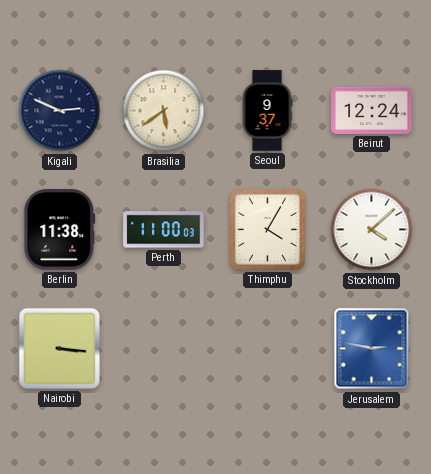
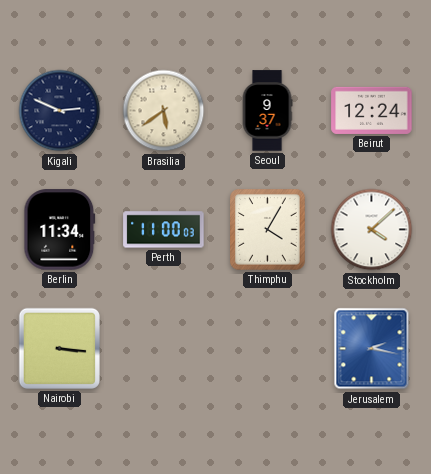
Berlin: 11:38 -> 11:34
Jerusalem: 2:47 -> 2:17
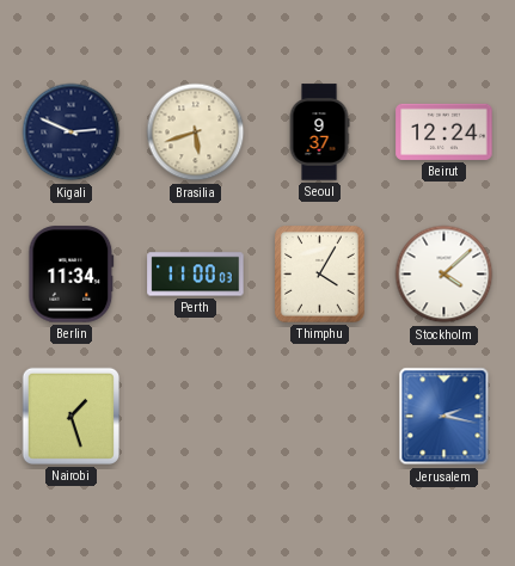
Brasilia: 5:39 -> 5:42
Nairobi: 3:16 -> 1:27
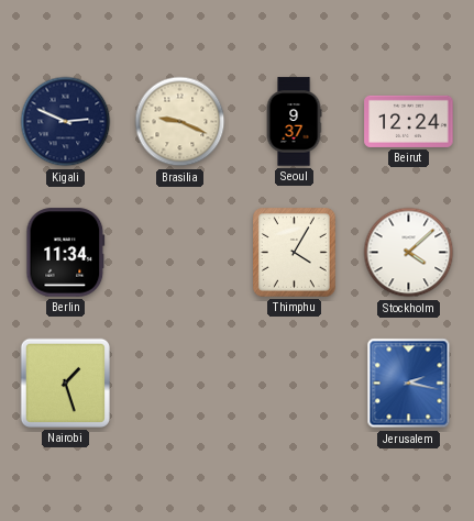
Brasilia: 5:42 -> 9:19
Perth: 11:00 -> none
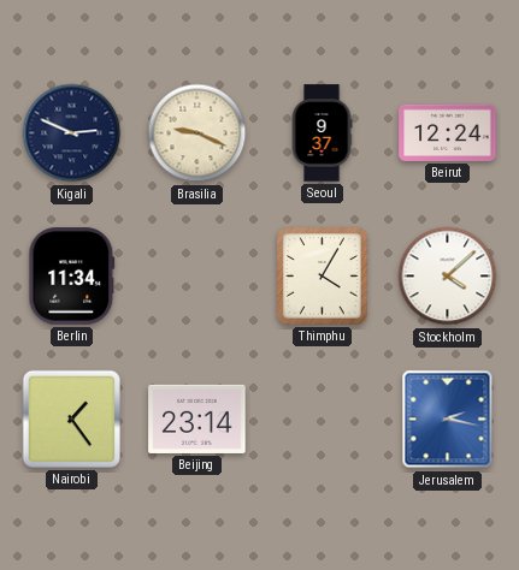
Nairobi: 1:27 -> 1:24
Beijing: none -> 23:14
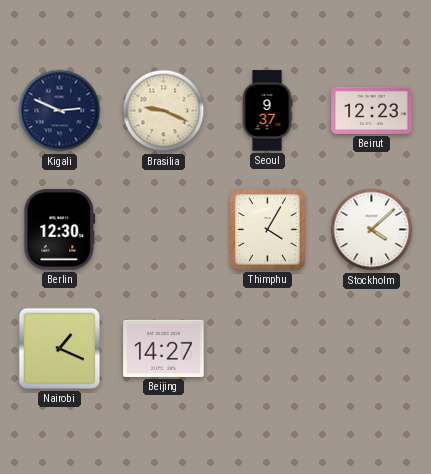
Beirut: 12:24 -> 12:23
Berlin: 11:34 -> 12:30
Nairobi: 1:24 -> 1:19
Beijing: 23:14 -> 14:27
Jerusalem: 2:17 -> none
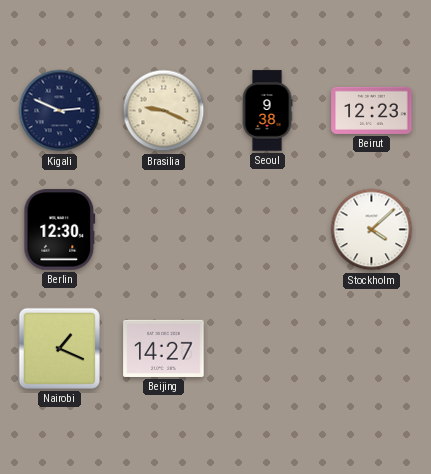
Seoul: 9:37 -> 9:38
Thimphu: 4:05 -> none
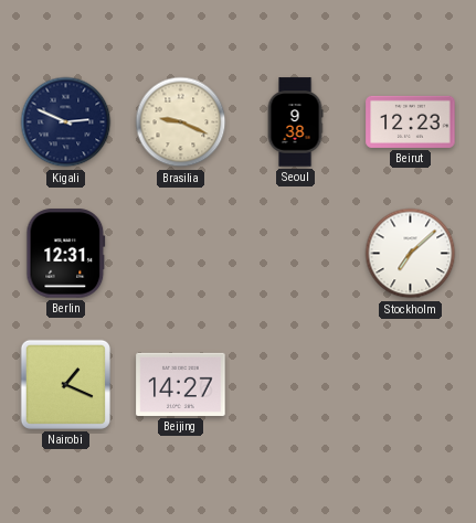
Berlin: 12:30 -> 12:31
Stockholm: 4:08 -> 7:08
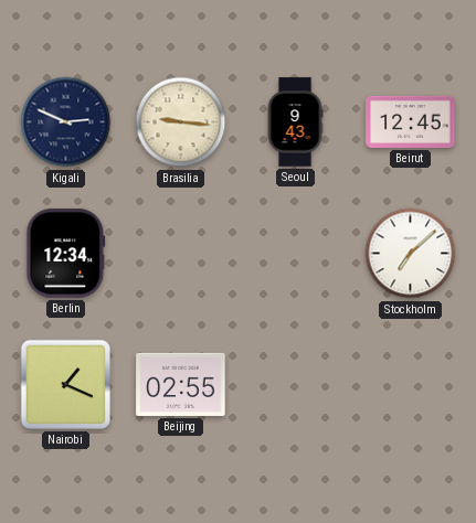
Brasilia: 9:19 -> 9:16
Seoul: 9:38 -> 9:43
Beirut: 12:23 -> 12:45
Berlin: 12:31 -> 12:34
Beijing: 14:27 -> 02:55
